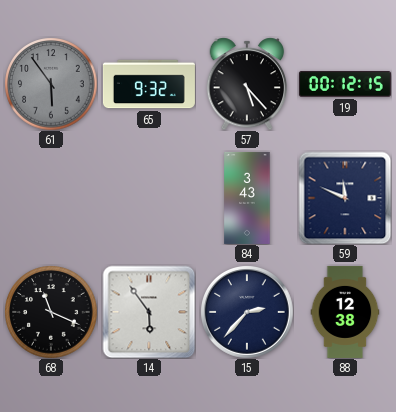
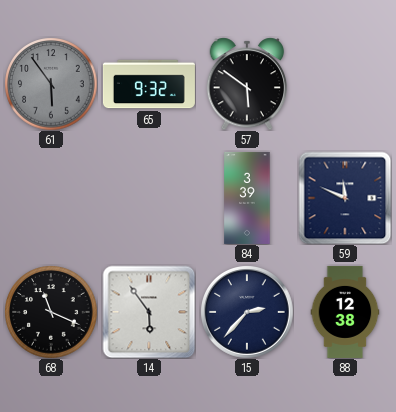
57: 5:23 -> 5:51
19: 00:12 -> none
84: 3:43 -> 3:39
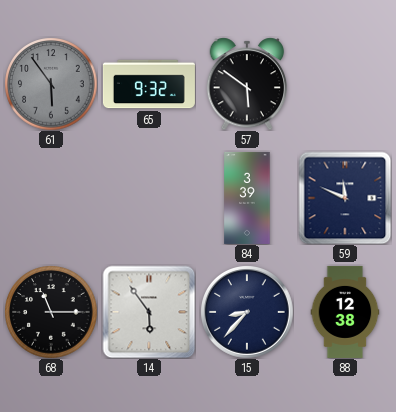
68: 11:19 -> 11:15
15: 2:37 -> 8:37
